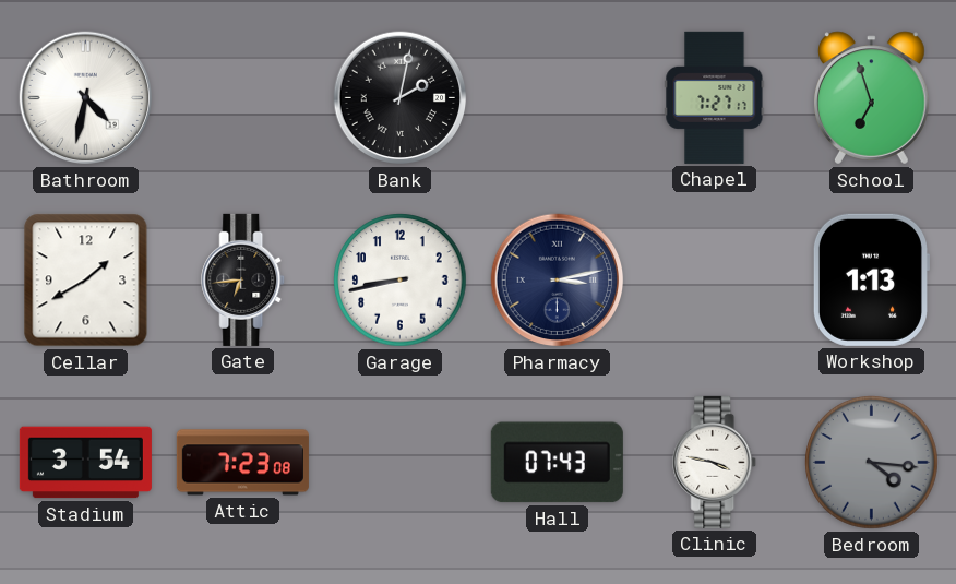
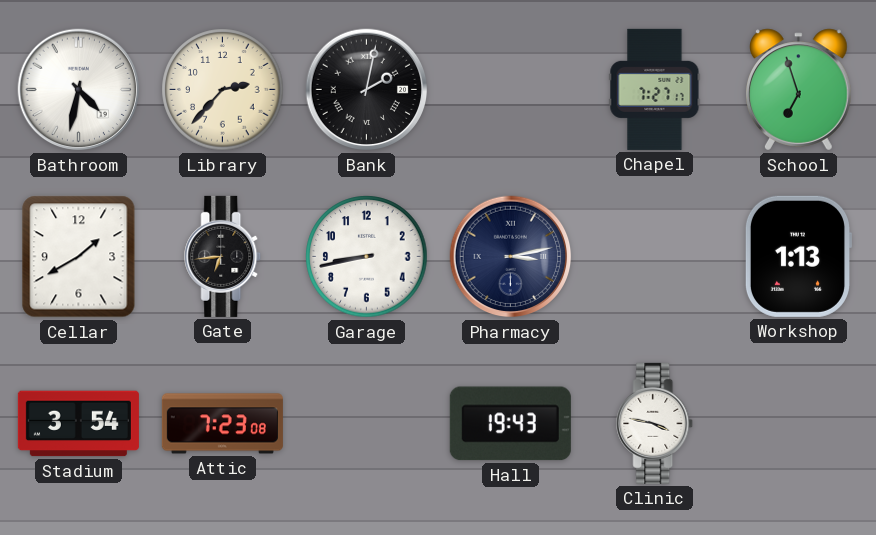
Library: none -> 2:37
Hall: 07:43 -> 19:43
Bedroom: 4:16 -> none
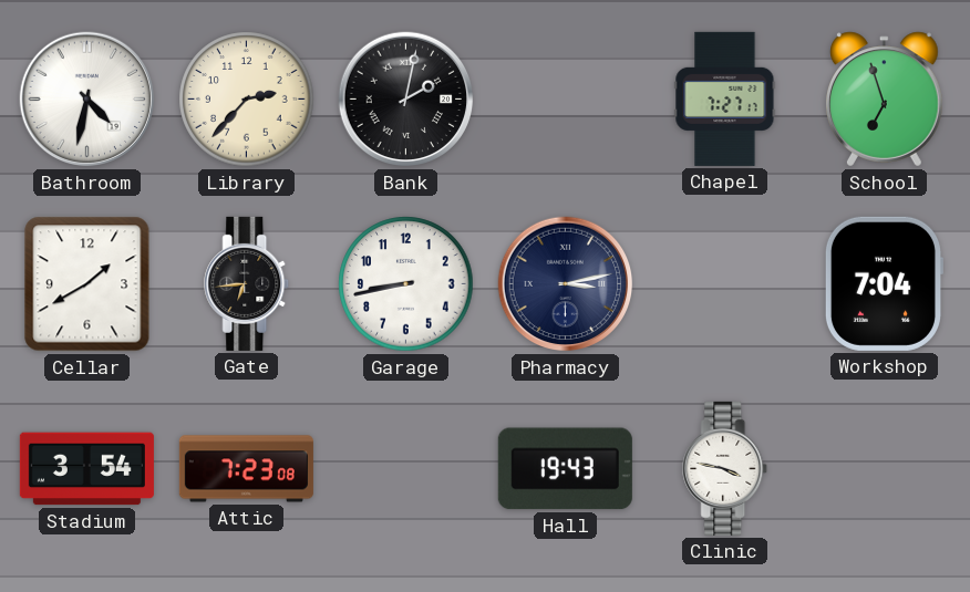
Workshop: 1:13 -> 7:04
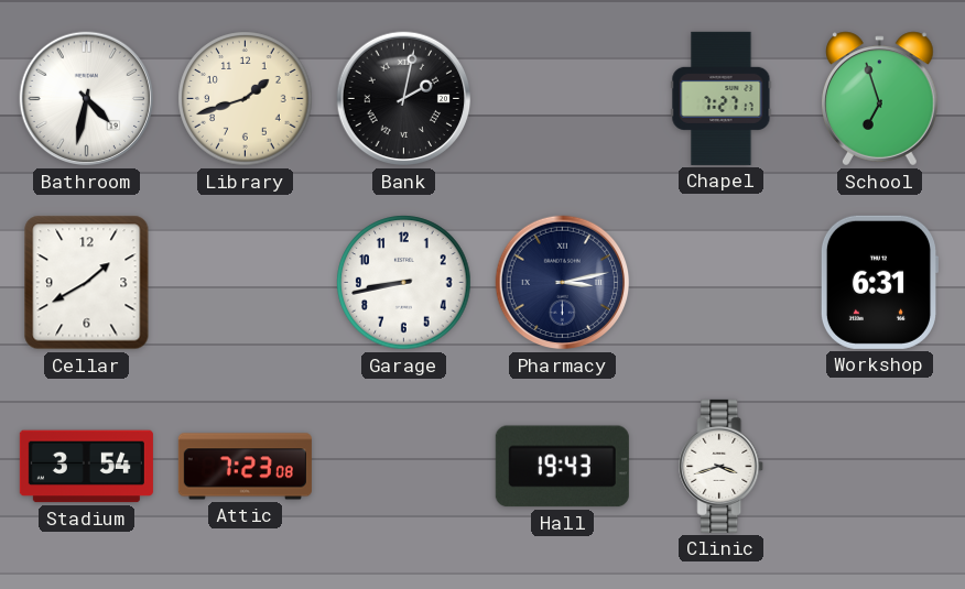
Library: 2:37 -> 1:42
Gate: 6:44 -> none
Workshop: 7:04 -> 6:31
Clinic: 3:47 -> 3:42
